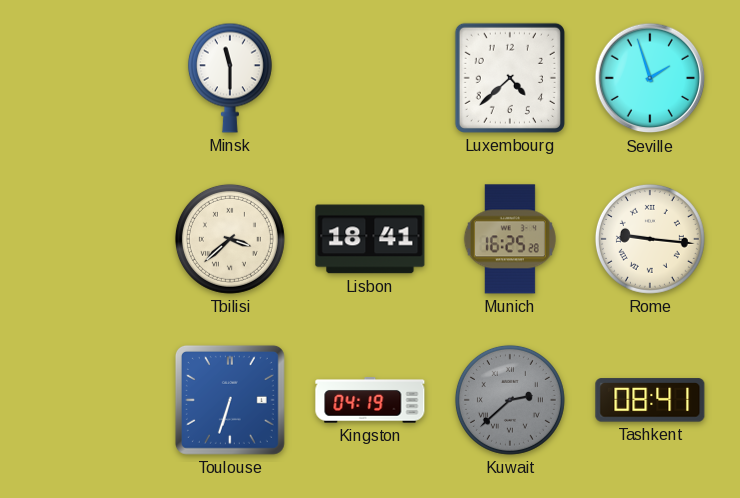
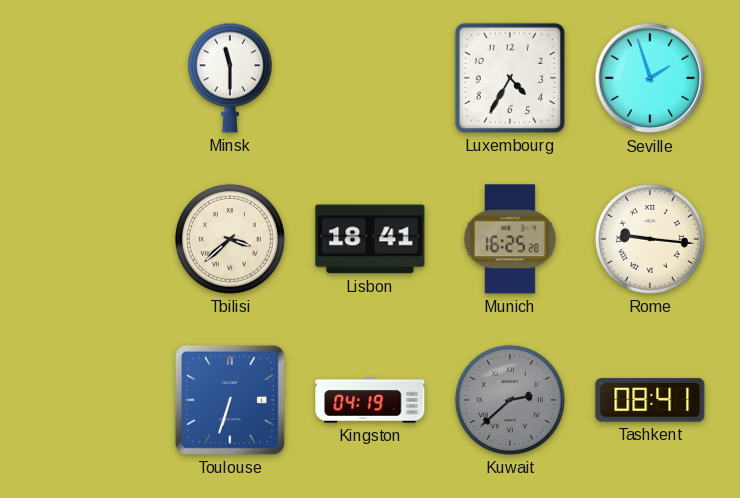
Luxembourg: 4:38 -> 4:35
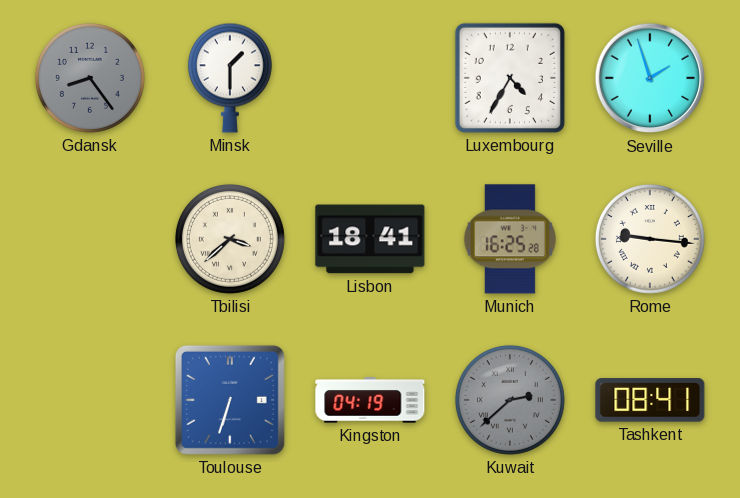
Gdansk: none -> 8:24
Minsk: 11:30 -> 1:30
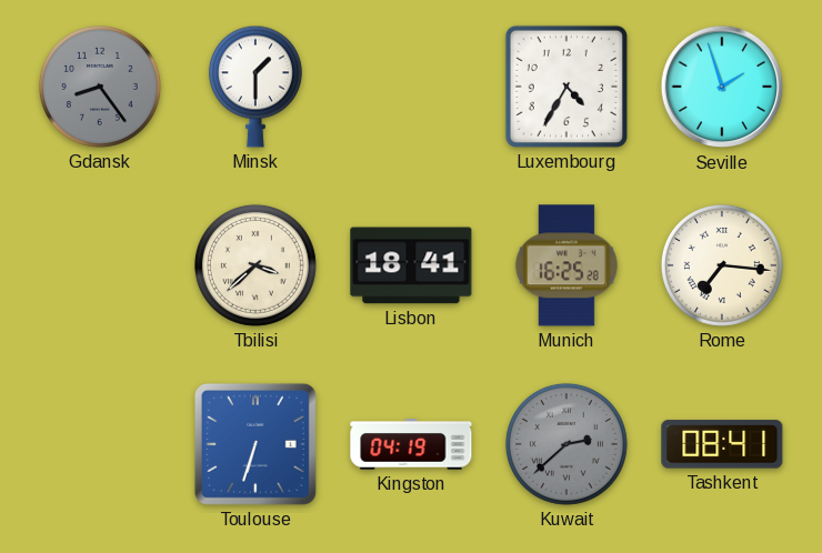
Rome: 9:16 -> 7:16
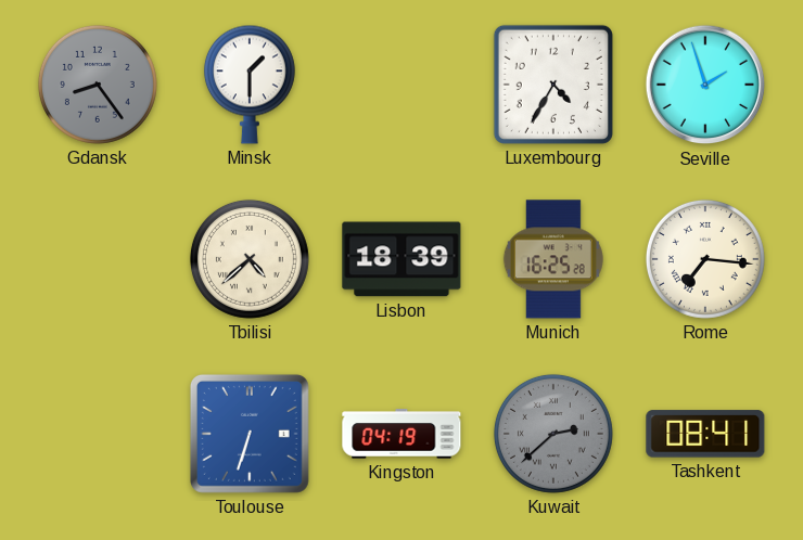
Tbilisi: 3:38 -> 4:38
Lisbon: 18:41 -> 18:39
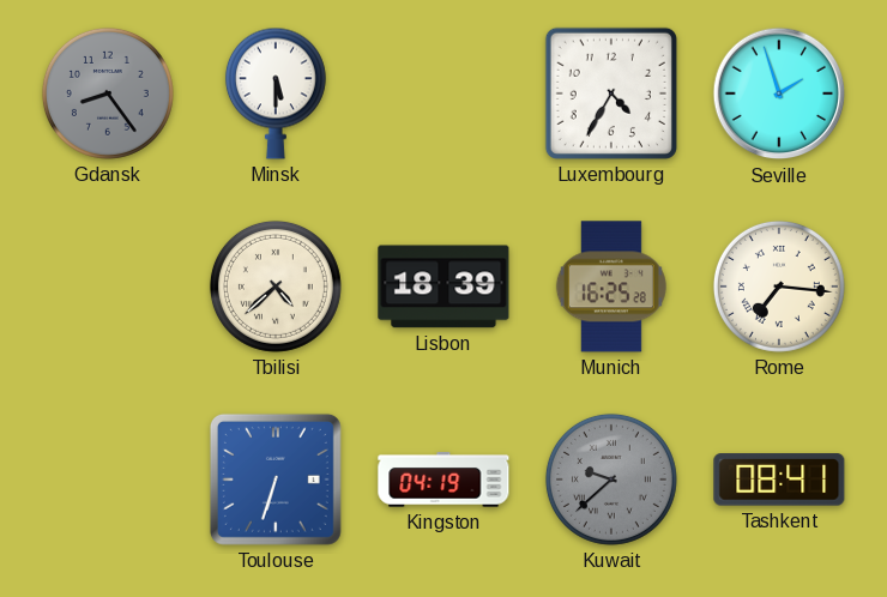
Minsk: 1:30 -> 5:30
Kuwait: 2:38 -> 9:38
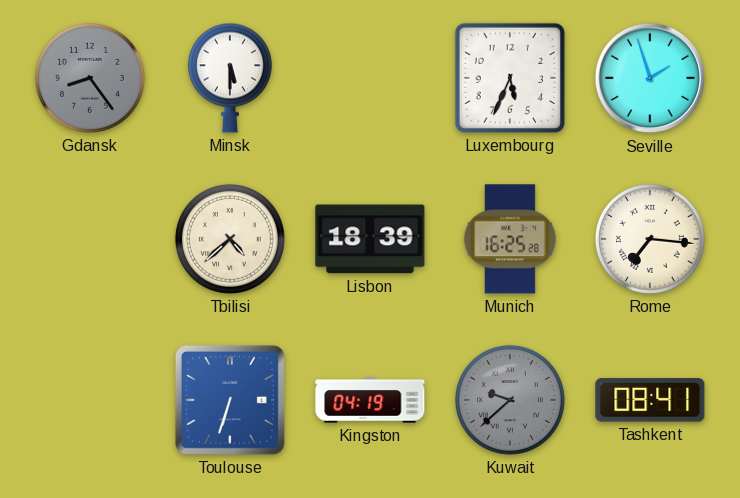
Luxembourg: 4:35 -> 5:34
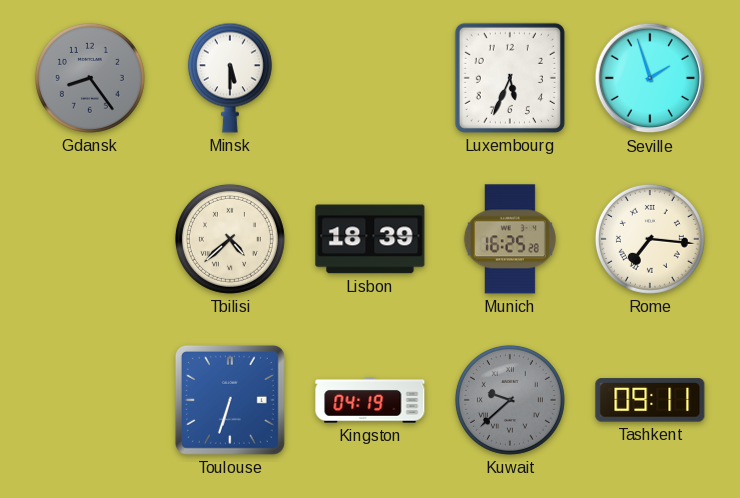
Tashkent: 08:41 -> 09:11
